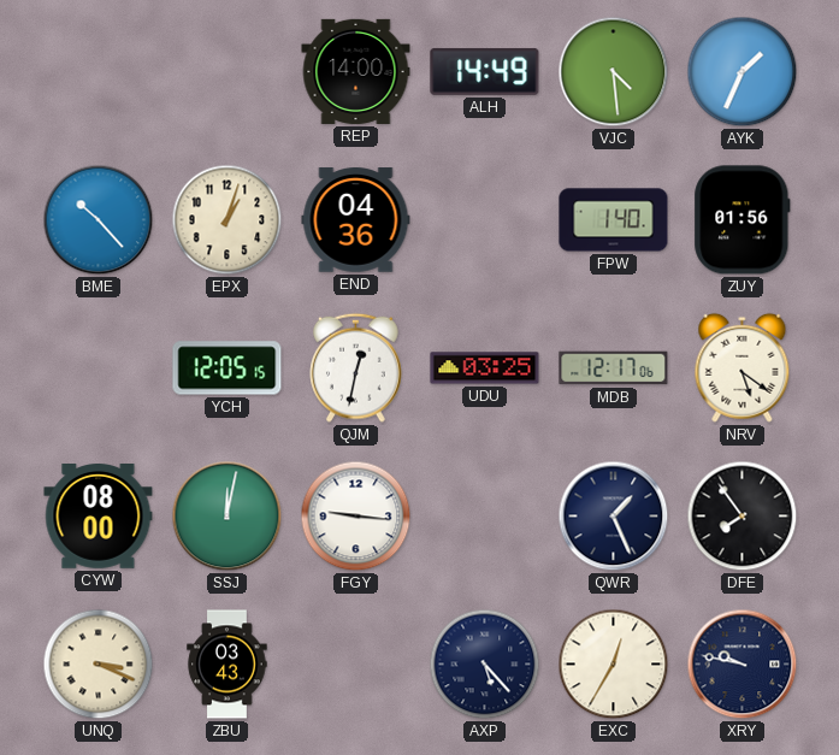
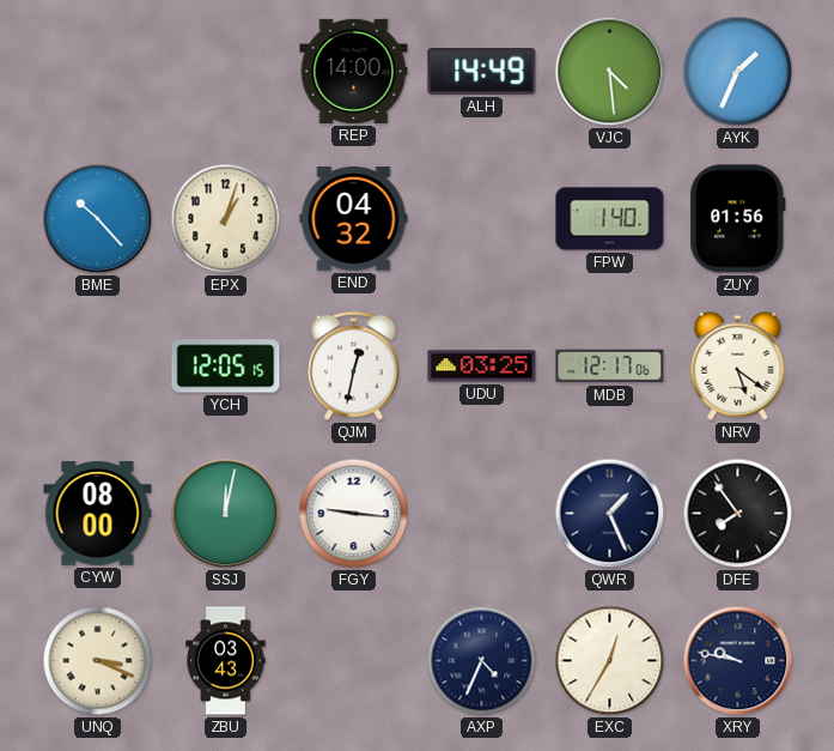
END: 04:36 -> 04:32
AXP: 5:23 -> 4:34
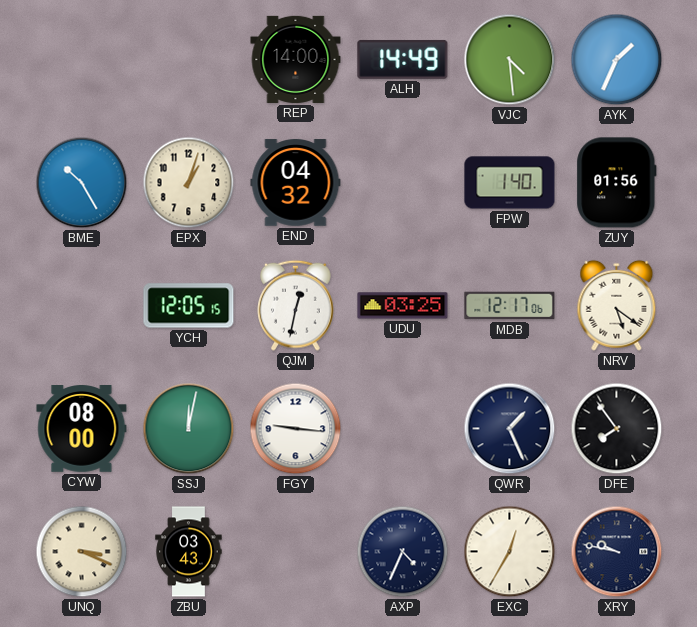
BME: 10:23 -> 10:25
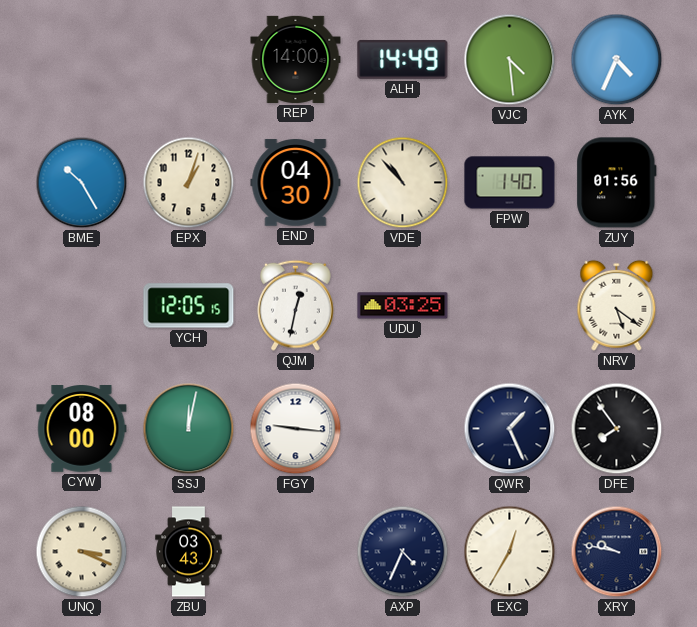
AYK: 1:34 -> 4:34
END: 04:32 -> 04:30
VDE: none -> 10:53
MDB: 12:17 -> none
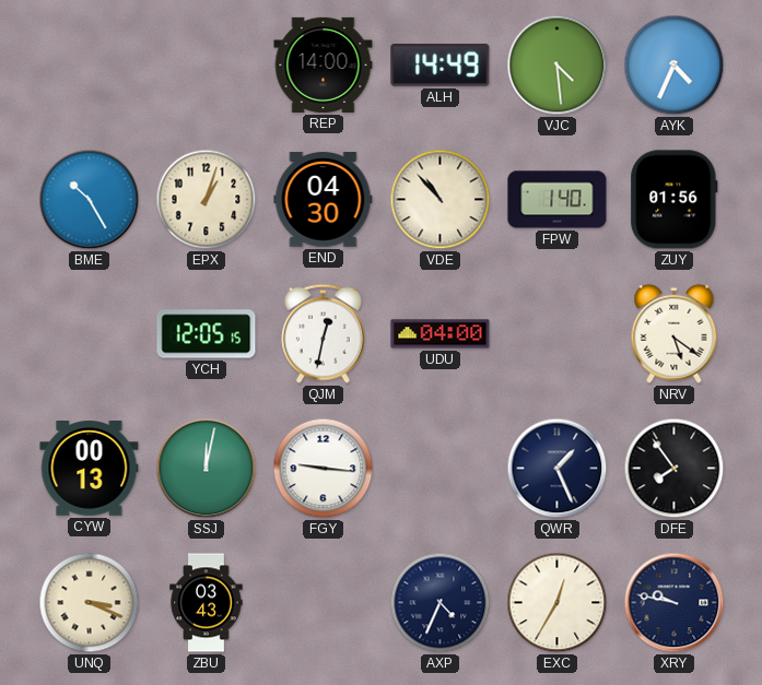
UDU: 03:25 -> 04:00
CYW: 08:00 -> 00:13
